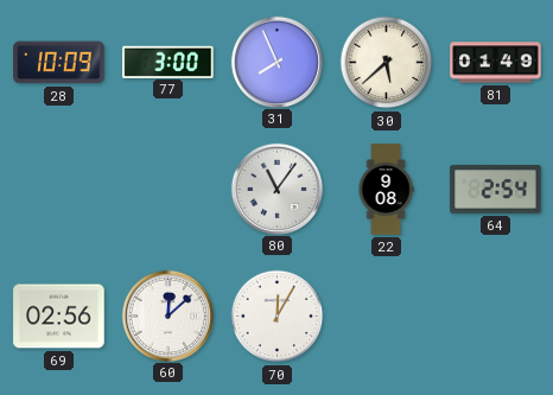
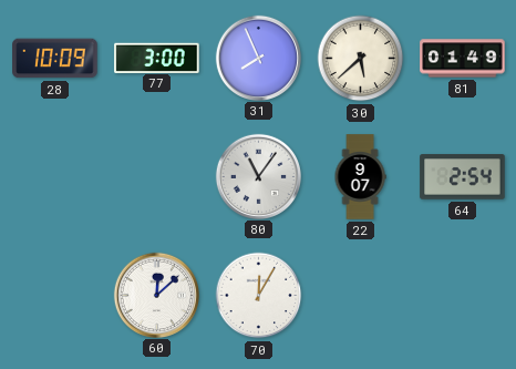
22: 9:08 -> 9:07
69: 02:56 -> none
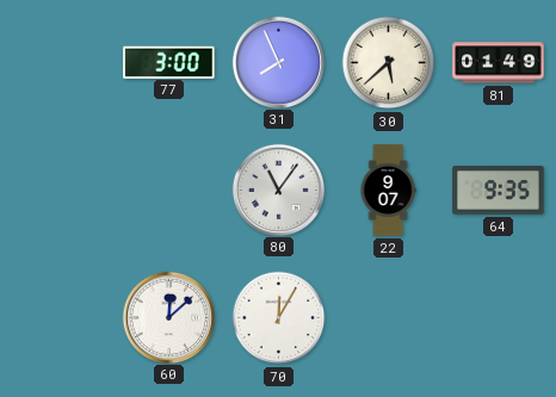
28: 10:09 -> none
64: 2:54 -> 9:35
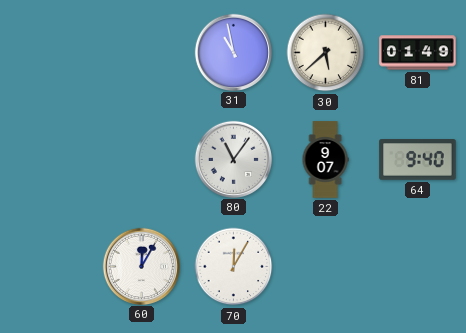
77: 3:00 -> none
31: 7:56 -> 10:58
64: 9:35 -> 9:40
60: 12:08 -> 12:05
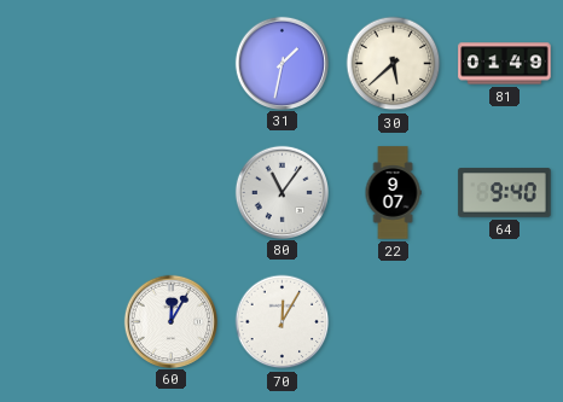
31: 10:58 -> 1:32
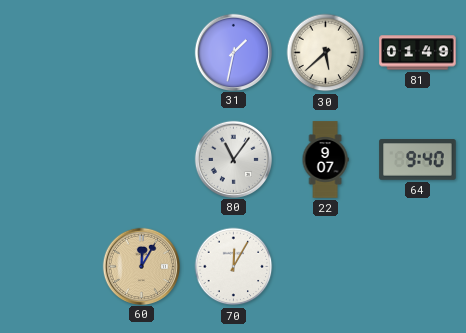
60 dial: white -> champagne
